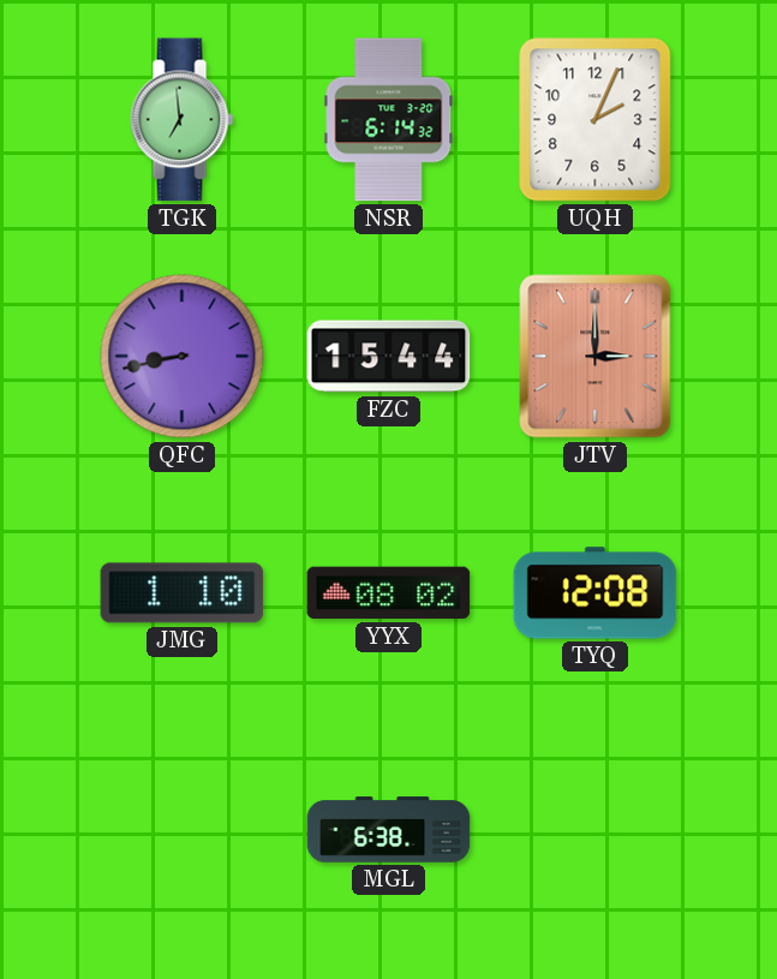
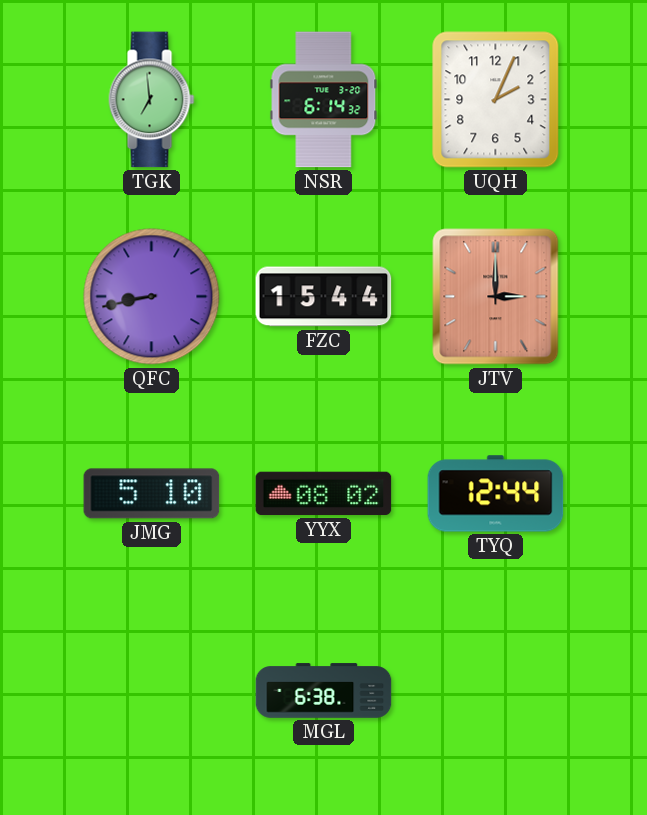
JMG: 1:10 -> 5:10
TYQ: 12:08 -> 12:44
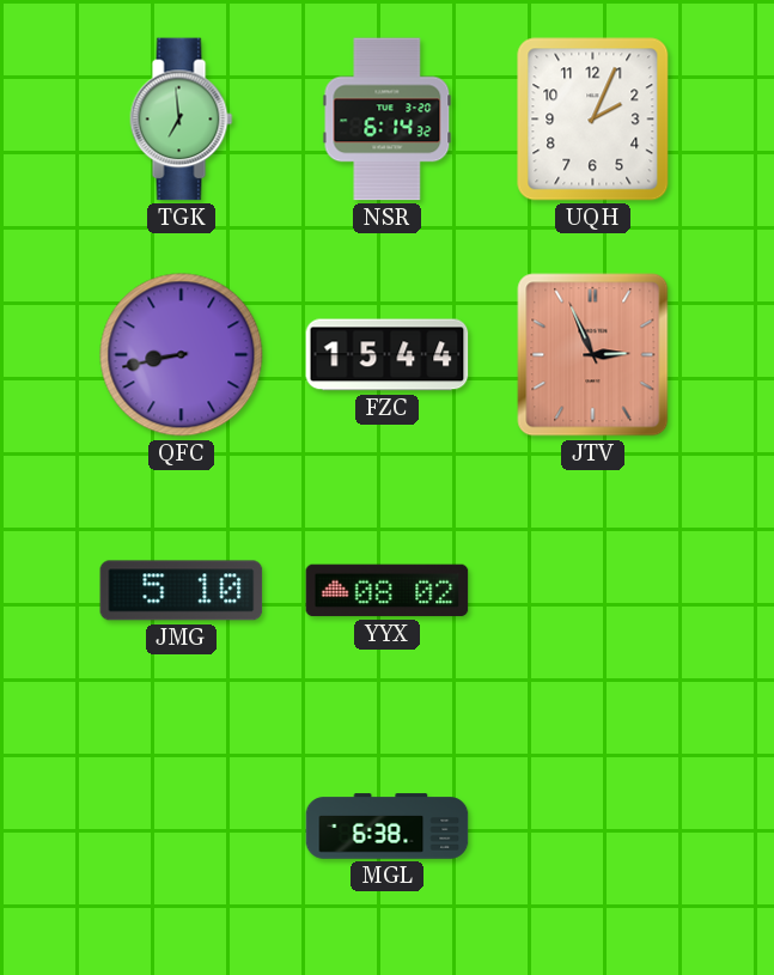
JTV: 3:00 -> 2:56
TYQ: 12:44 -> none
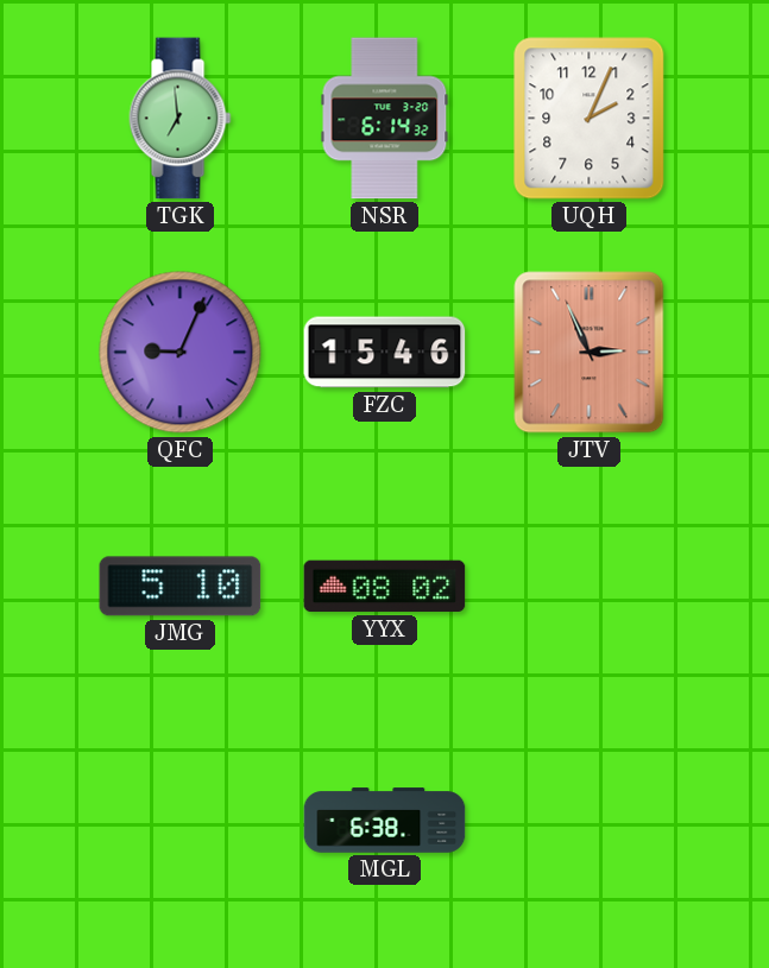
QFC: 8:43 -> 9:04
FZC: 15:44 -> 15:46
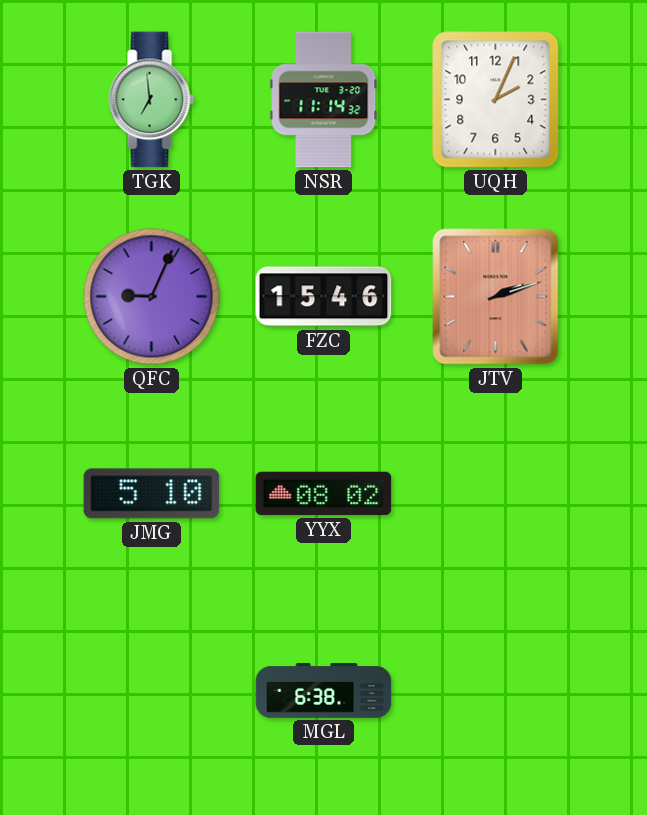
NSR: 6:14 -> 11:14
JTV: 2:56 -> 2:12
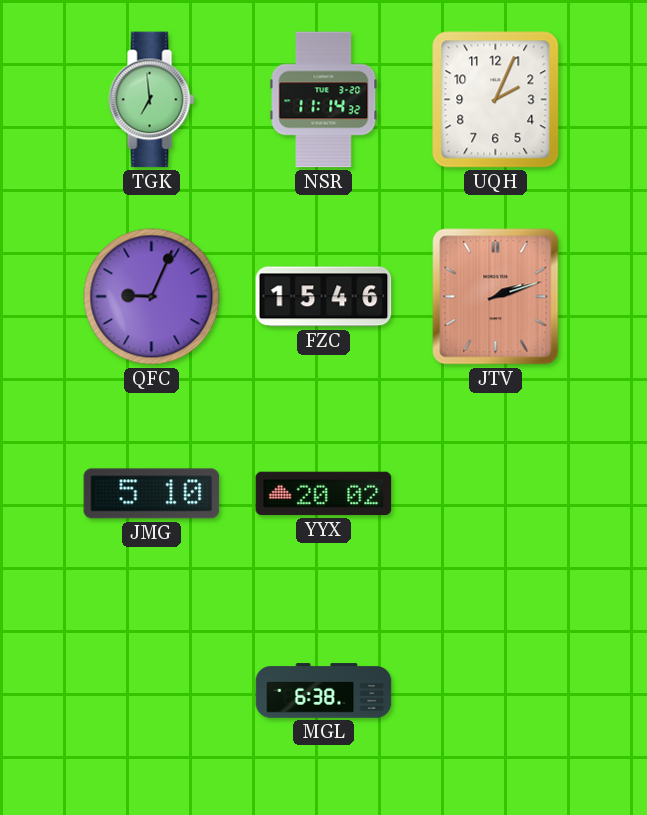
YYX: 08:02 -> 20:02
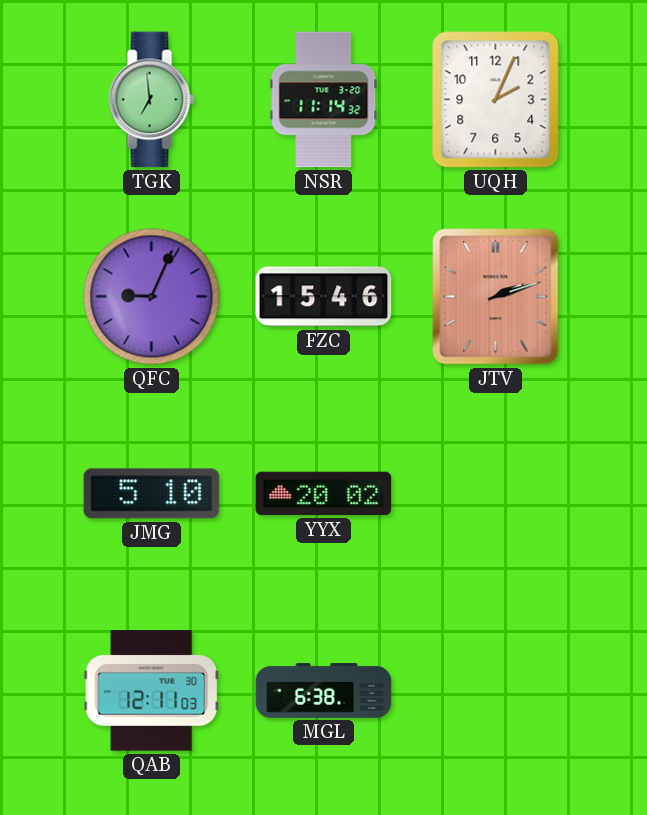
QAB: none -> 12:11
